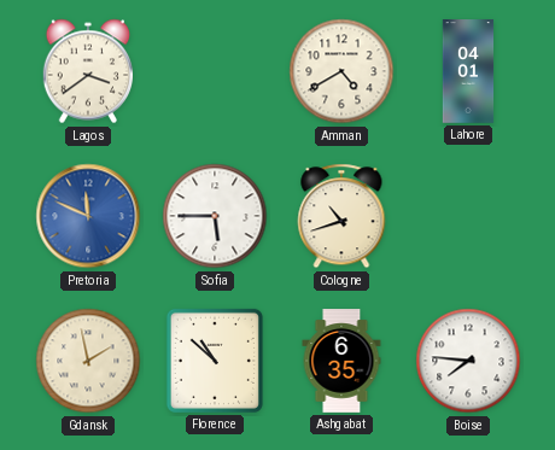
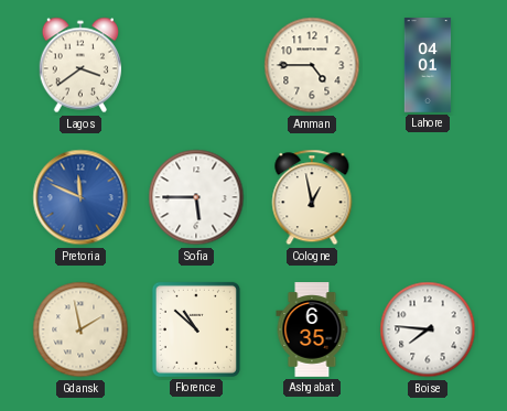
Amman: 4:40 -> 4:45
Cologne: 10:42 -> 12:58
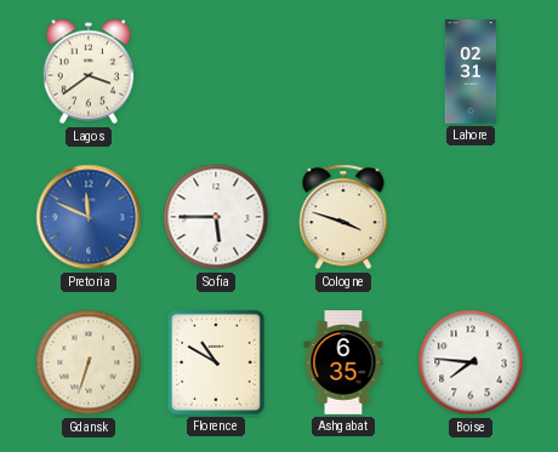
Amman: 4:45 -> none
Lahore: 04:01 -> 02:31
Cologne: 12:58 -> 3:48
Gdansk: 1:58 -> 6:33
Florence: 10:52 -> 10:50
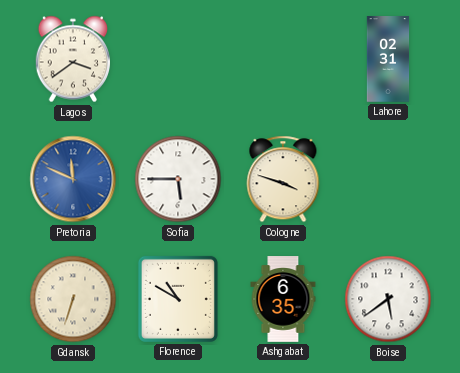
Boise: 7:46 -> 5:39
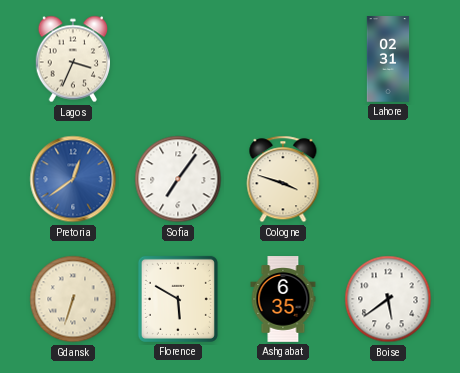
Lagos: 3:39 -> 3:34
Pretoria: 11:49 -> 12:39
Sofia: 5:45 -> 7:06
Florence: 10:50 -> 5:50
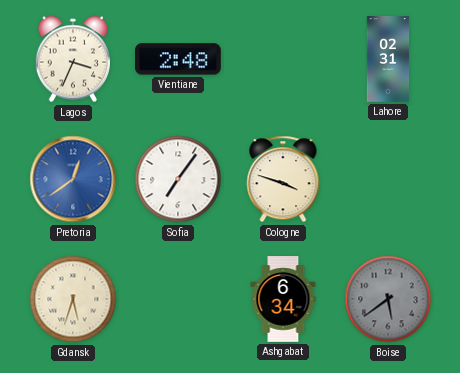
Vientiane: none -> 2:48
Gdansk: 6:33 -> 5:33
Florence: 5:50 -> none
Ashgabat: 6:35 -> 6:34
Boise dial: white -> grey
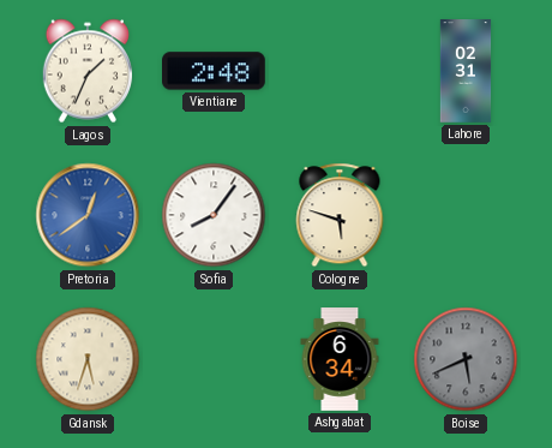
Lagos: 3:34 -> 1:34
Sofia: 7:06 -> 8:06
Cologne: 3:48 -> 5:48
Boise: 5:39 -> 5:41
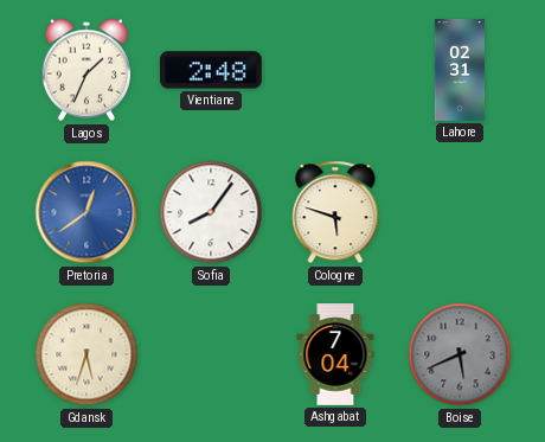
Ashgabat: 6:34 -> 7:04
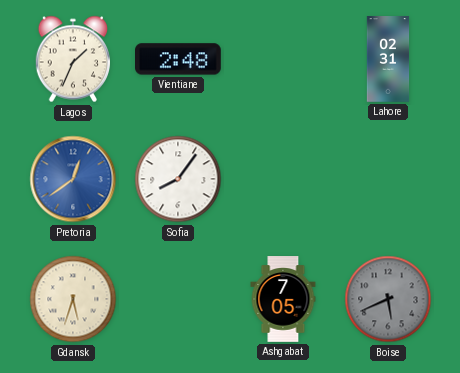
Cologne: 5:48 -> none
Ashgabat: 7:04 -> 7:05
